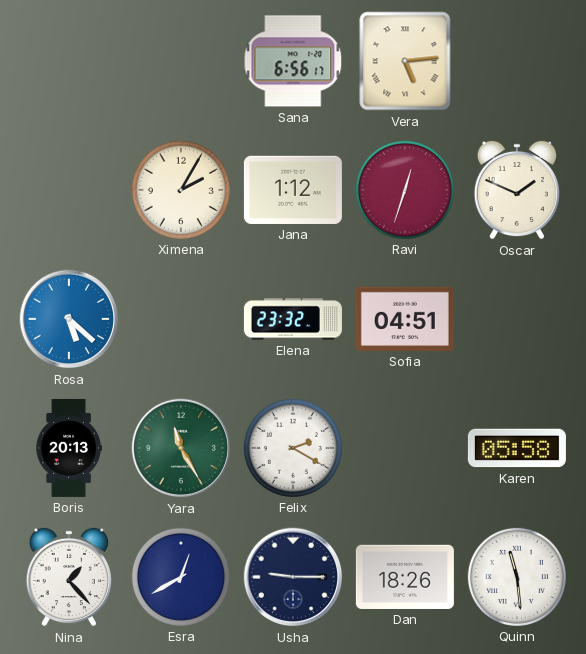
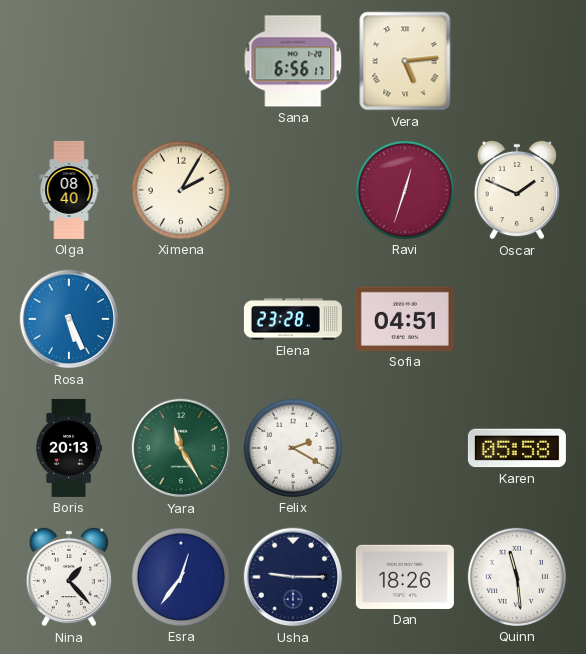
Olga: none -> 08:40
Jana: 1:12 -> none
Rosa: 5:22 -> 5:26
Elena: 23:32 -> 23:28
Esra: 12:40 -> 12:36
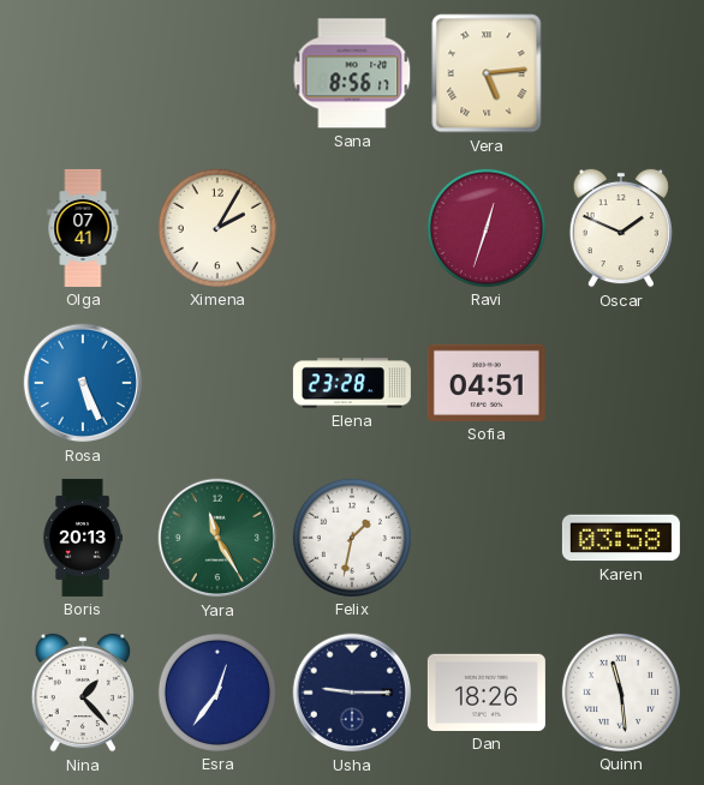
Sana: 6:56 -> 8:56
Olga: 08:40 -> 07:41
Felix: 2:20 -> 1:32
Karen: 05:58 -> 03:58
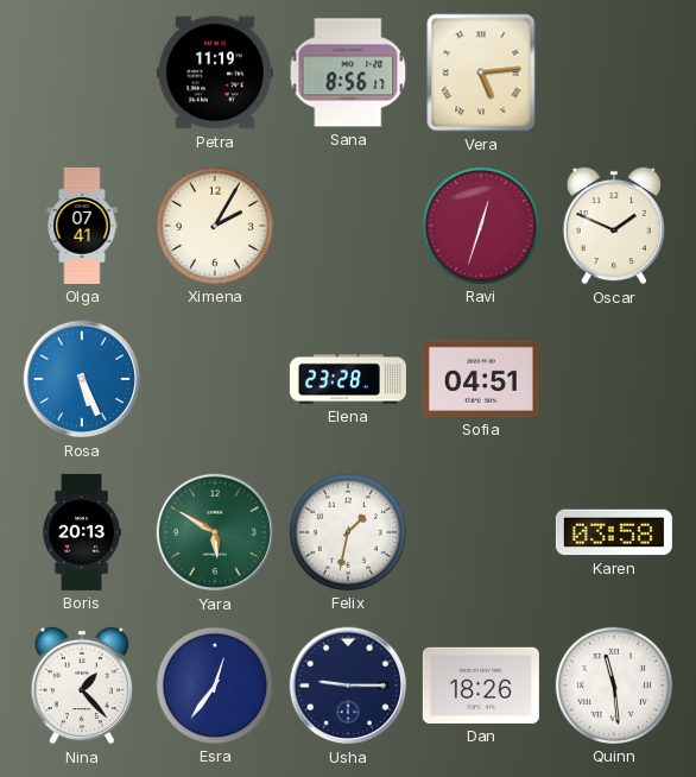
Petra: none -> 11:19
Yara: 11:25 -> 5:50
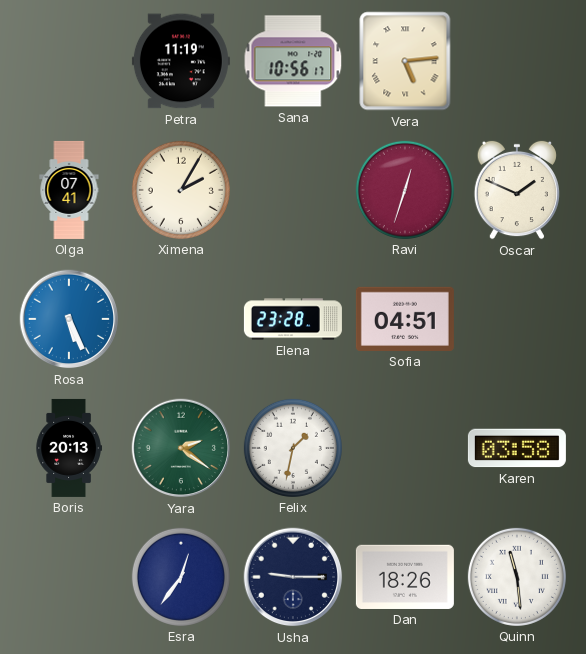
Sana: 8:56 -> 10:56
Yara: 5:50 -> 2:21
Nina: 1:23 -> none
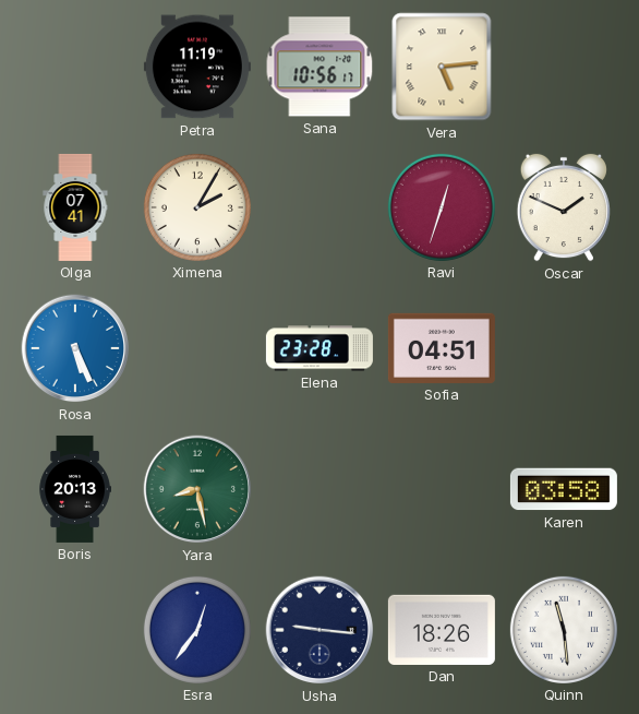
Yara: 2:21 -> 8:28
Felix: 1:32 -> none
Usha: 9:15 -> 9:16
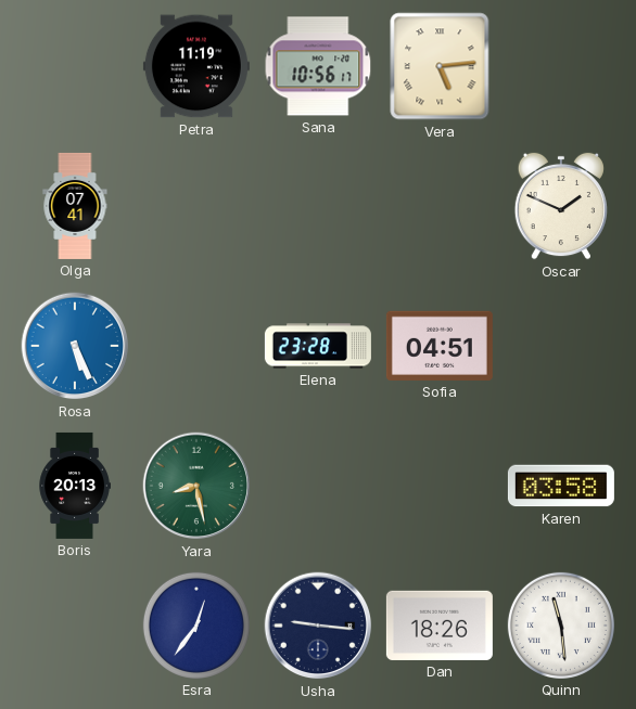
Ximena: 2:05 -> none
Ravi: 12:33 -> none
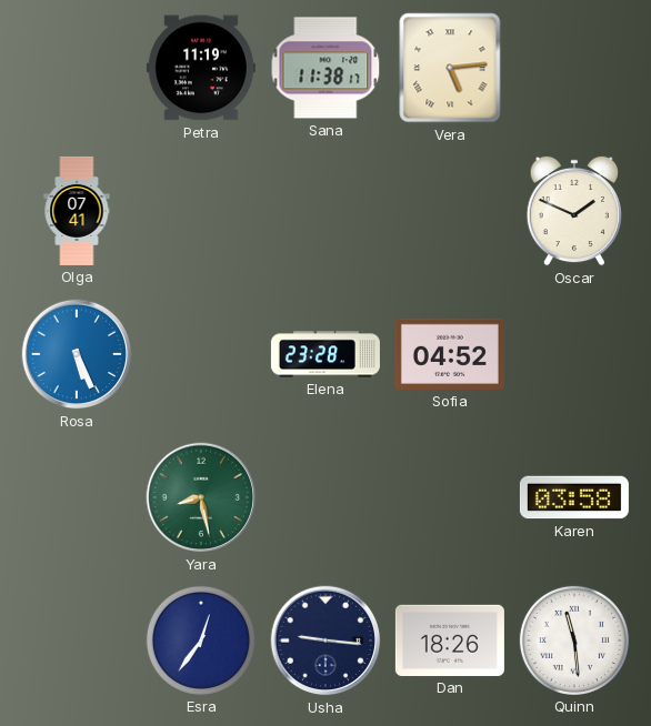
Sana: 10:56 -> 11:38
Sofia: 04:51 -> 04:52
Boris: 20:13 -> none
